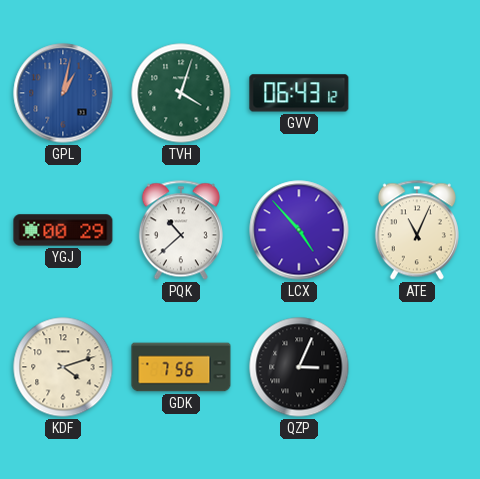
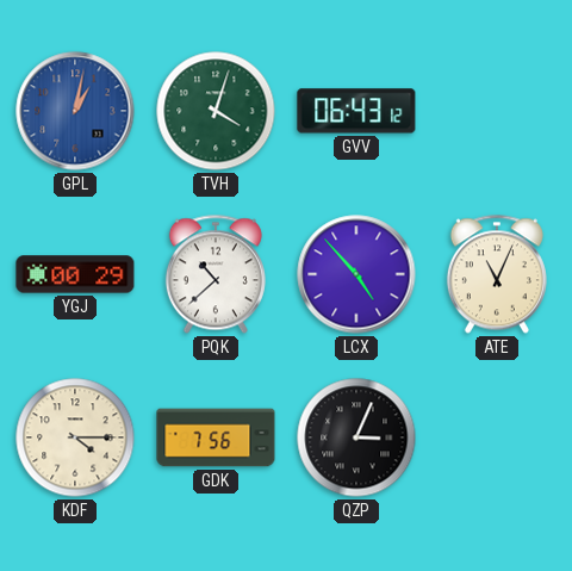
KDF: 4:12 -> 4:15
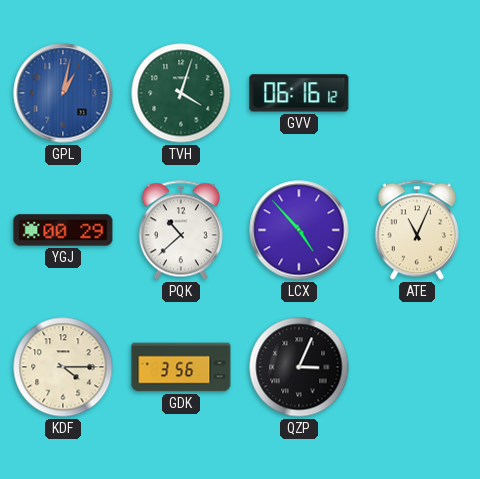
GVV: 06:43 -> 06:16
GDK: 7:56 -> 3:56
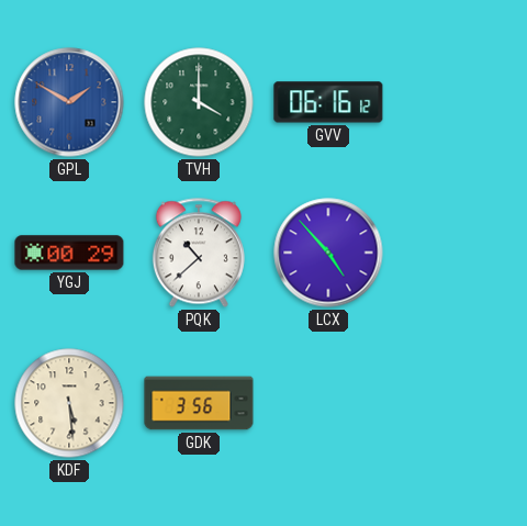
GPL: 1:02 -> 1:50
TVH: 4:03 -> 4:00
ATE: 11:04 -> none
KDF: 4:15 -> 5:29
QZP: 3:04 -> none
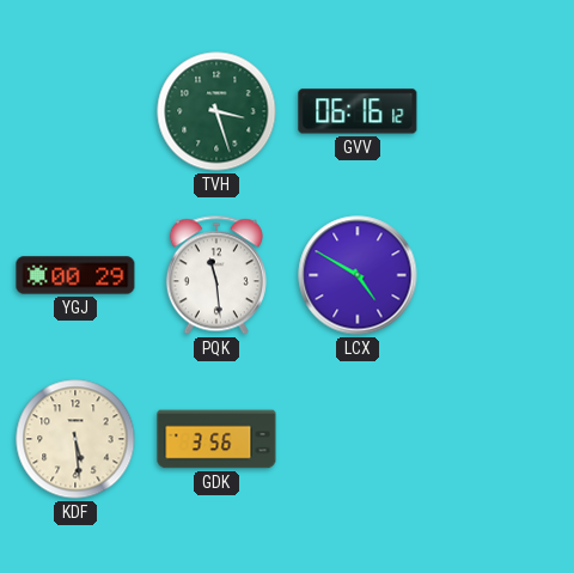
GPL: 1:50 -> none
TVH: 4:00 -> 3:27
PQK: 10:38 -> 11:29
LCX: 4:53 -> 4:50
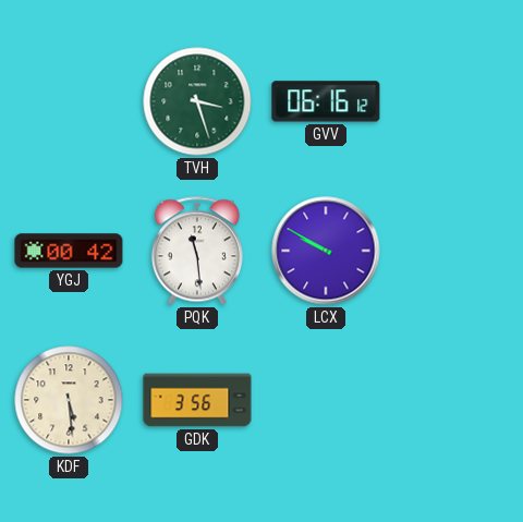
YGJ: 00:29 -> 00:42
LCX: 4:50 -> 9:50
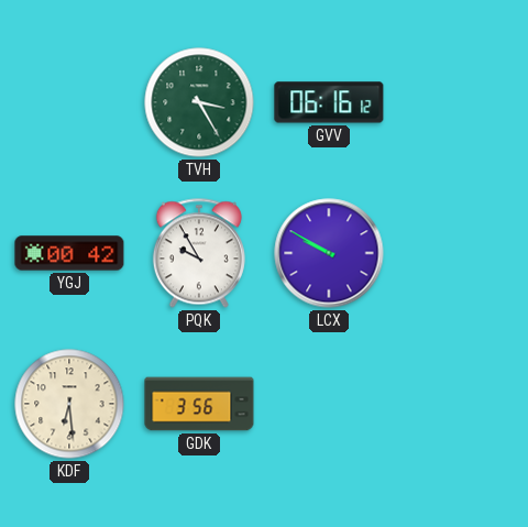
TVH: 3:27 -> 3:25
PQK: 11:29 -> 9:55
KDF: 5:29 -> 6:29
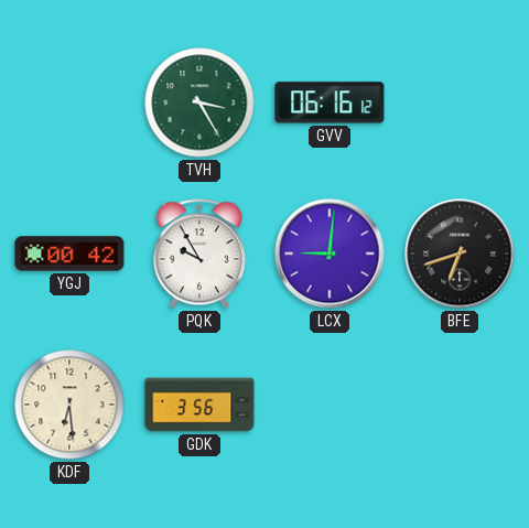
LCX: 9:50 -> 9:01
BFE: none -> 6:42
